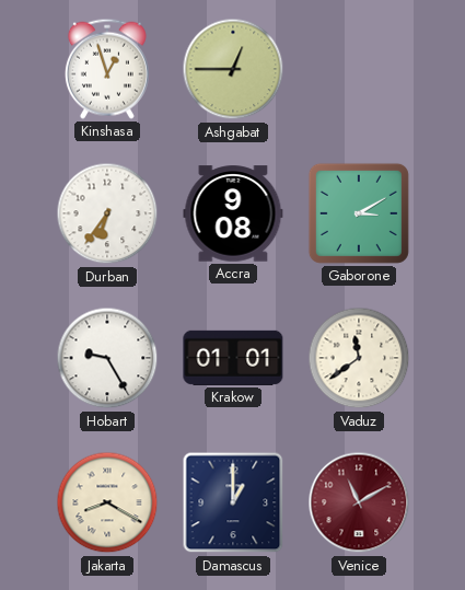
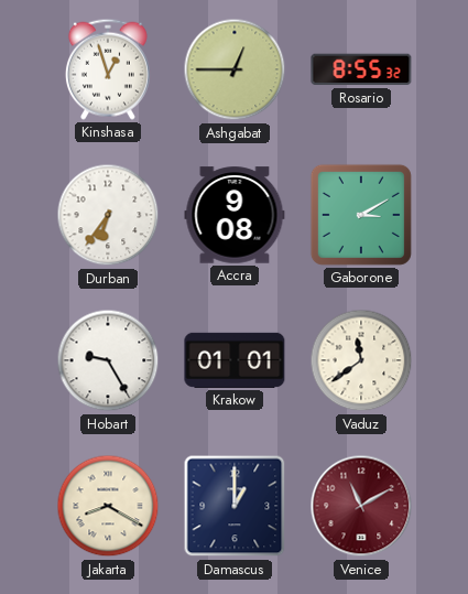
Rosario: none -> 8:55
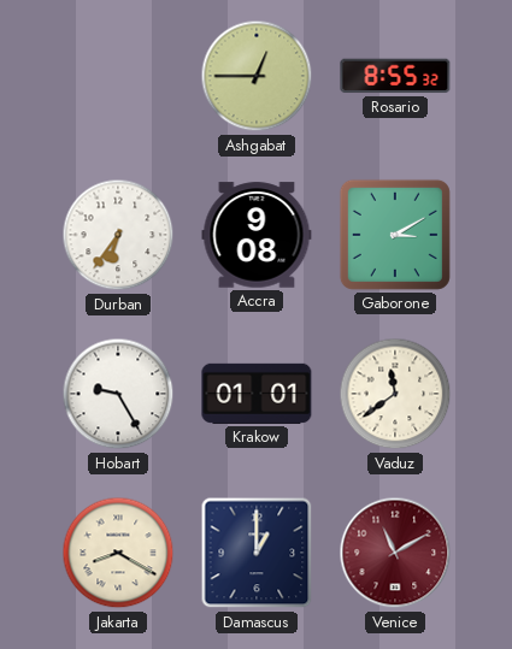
Kinshasa: 12:57 -> none
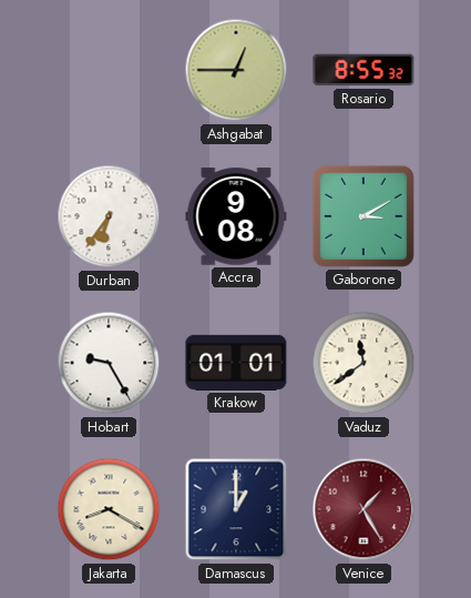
Venice: 11:10 -> 1:25
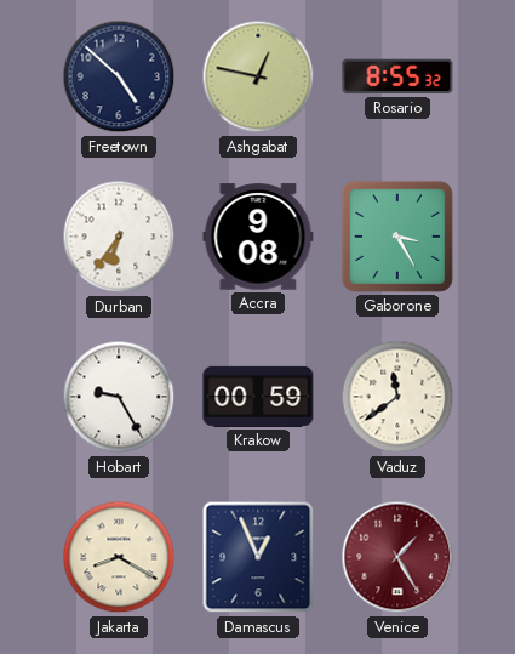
Freetown: none -> 4:52
Ashgabat: 12:45 -> 12:47
Gaborone: 3:10 -> 3:25
Krakow: 01:01 -> 00:59
Damascus: 1:00 -> 12:56
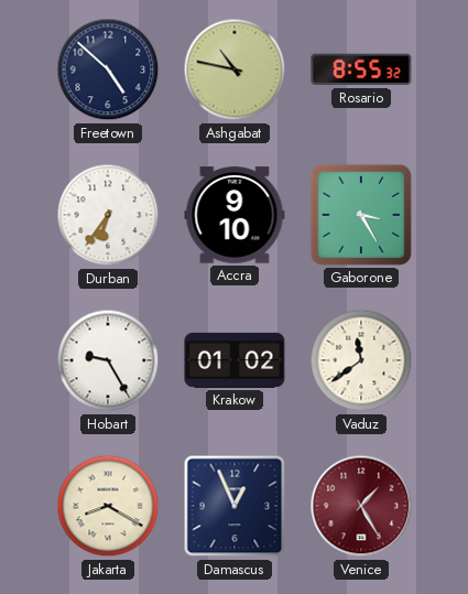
Ashgabat: 12:47 -> 10:47
Accra: 9:08 -> 9:10
Krakow: 00:59 -> 01:02
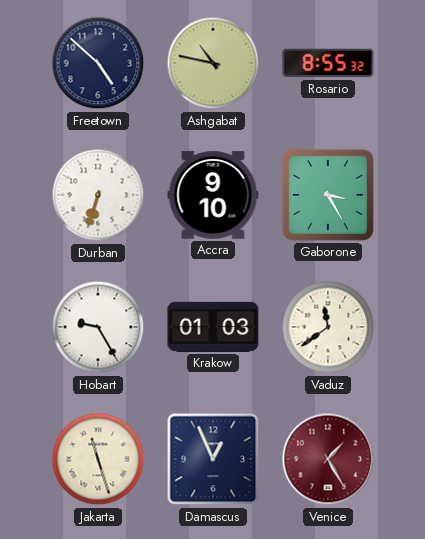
Durban: 6:36 -> 6:33
Krakow: 01:02 -> 01:03
Jakarta: 8:20 -> 11:27
